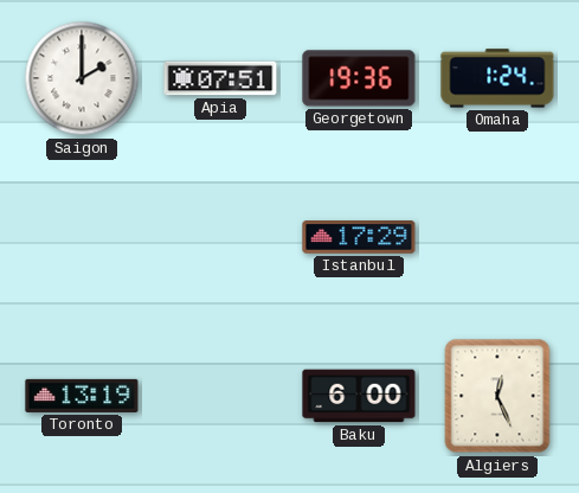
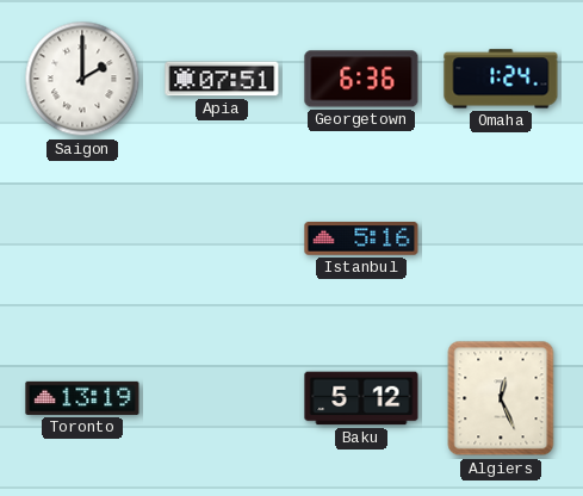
Georgetown: 19:36 -> 6:36
Istanbul: 17:29 -> 5:16
Baku: 6:00 -> 5:12
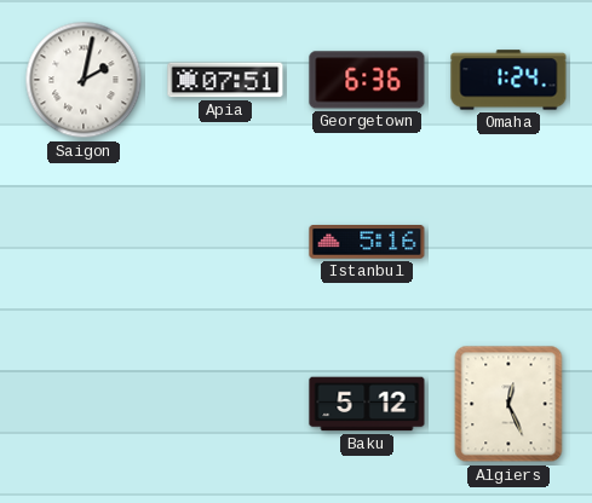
Saigon: 2:00 -> 2:02
Toronto: 13:19 -> none
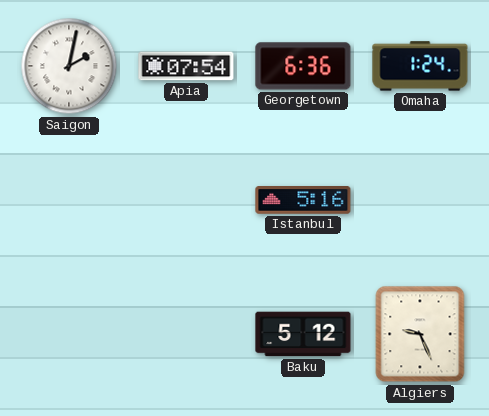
Apia: 07:51 -> 07:54
Algiers: 12:26 -> 9:26
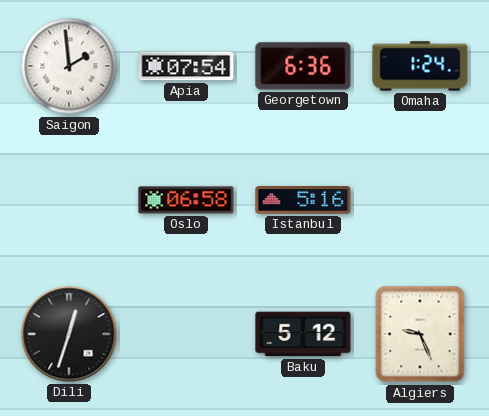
Saigon: 2:02 -> 1:59
Oslo: none -> 06:58
Dili: none -> 12:33
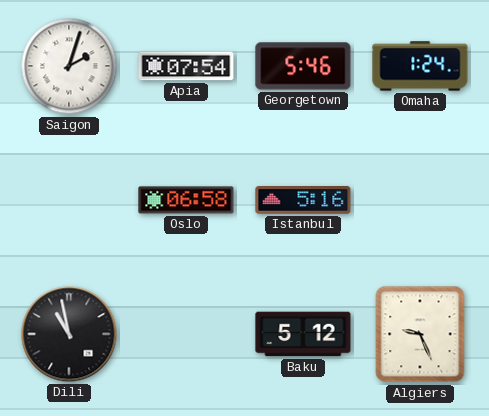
Saigon: 1:59 -> 2:03
Georgetown: 6:36 -> 5:46
Dili: 12:33 -> 10:58
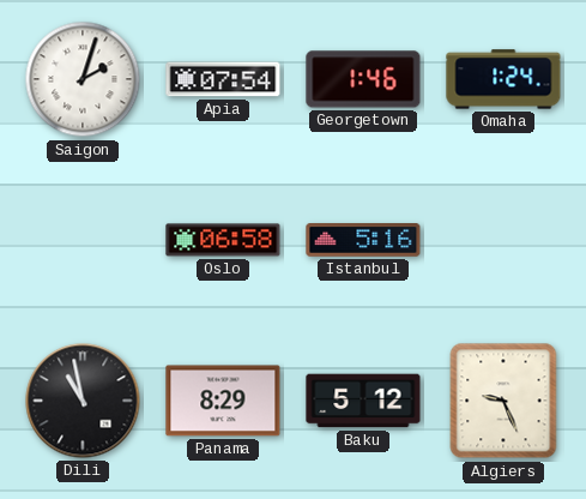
Georgetown: 5:46 -> 1:46
Panama: none -> 8:29
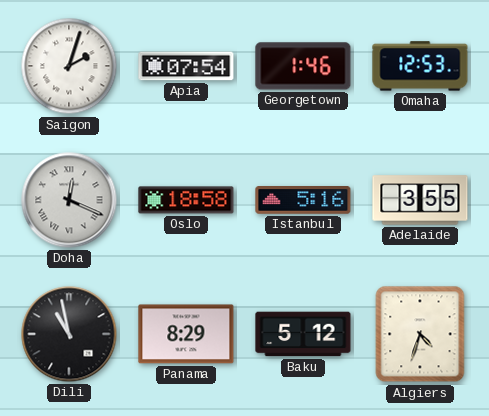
Omaha: 1:24 -> 12:53
Doha: none -> 12:19
Oslo: 06:58 -> 18:58
Adelaide: none -> 3:55
Algiers: 9:26 -> 4:33
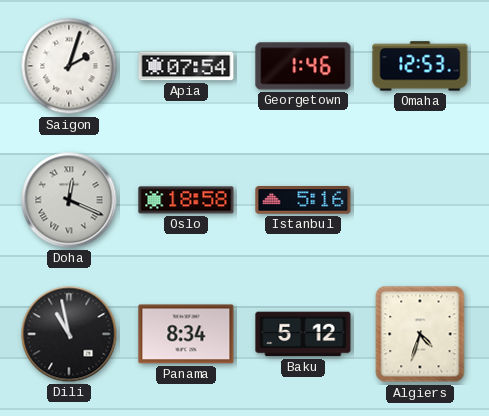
Adelaide: 3:55 -> none
Panama: 8:29 -> 8:34
